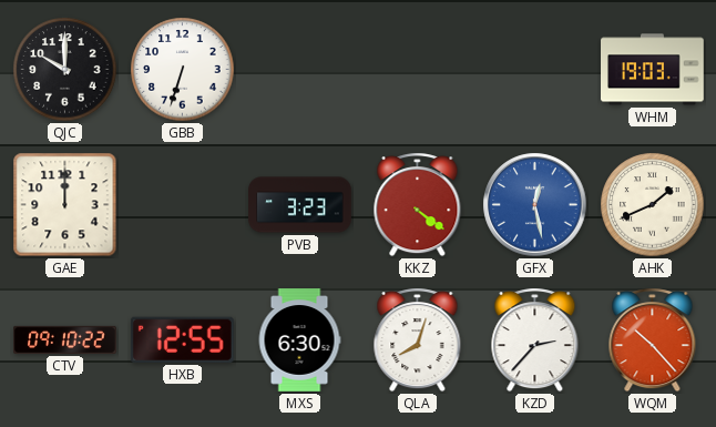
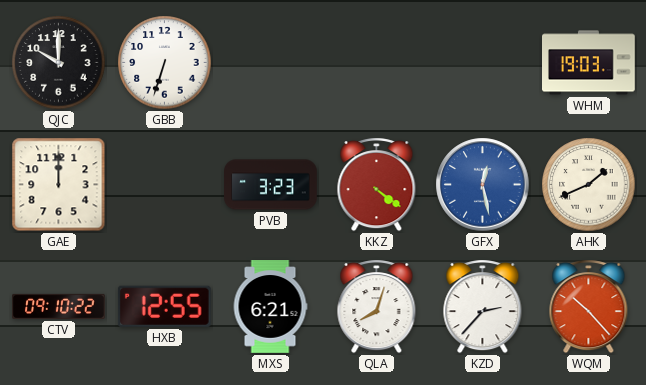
MXS: 6:30 -> 6:21
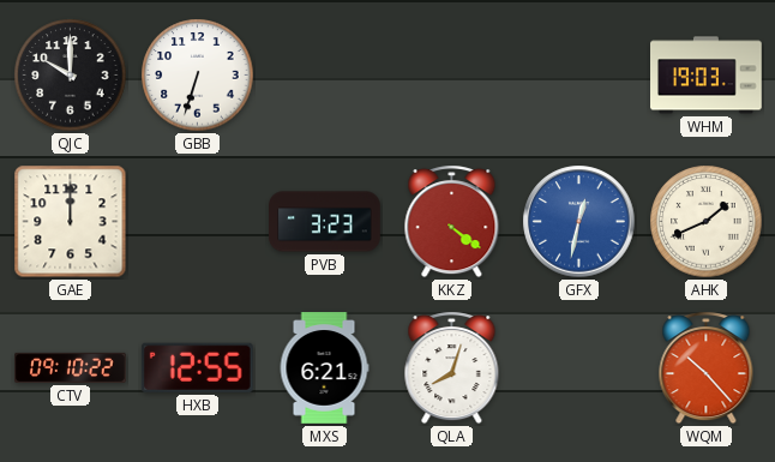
GFX: 12:28 -> 12:32
KZD: 2:37 -> none
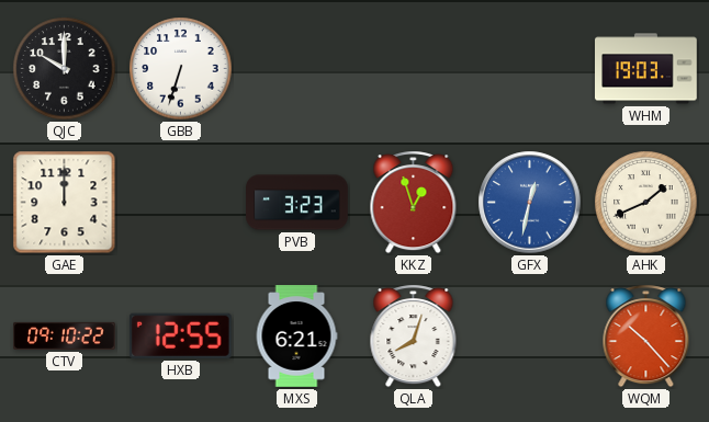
KKZ: 4:21 -> 12:57
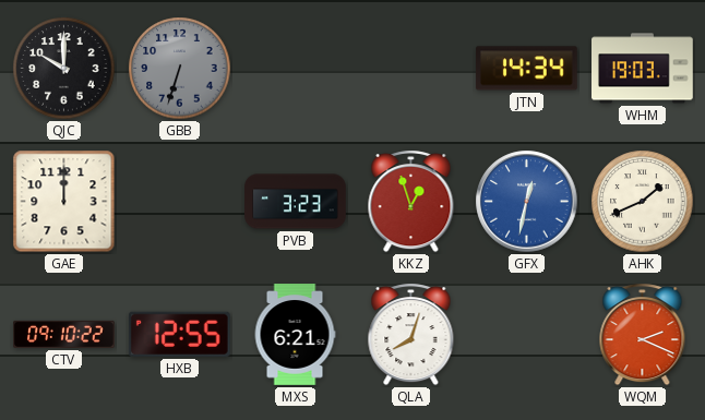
GBB dial: white -> grey
JTN: none -> 14:34
WQM: 10:23 -> 2:19
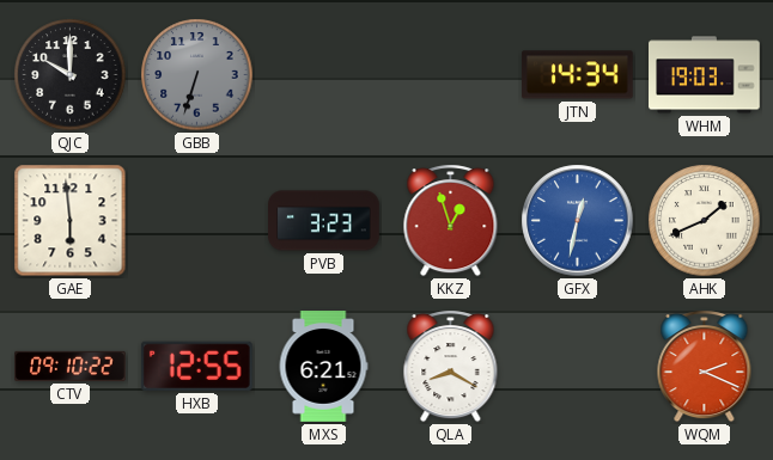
GAE: 12:00 -> 5:59
QLA: 8:03 -> 8:20
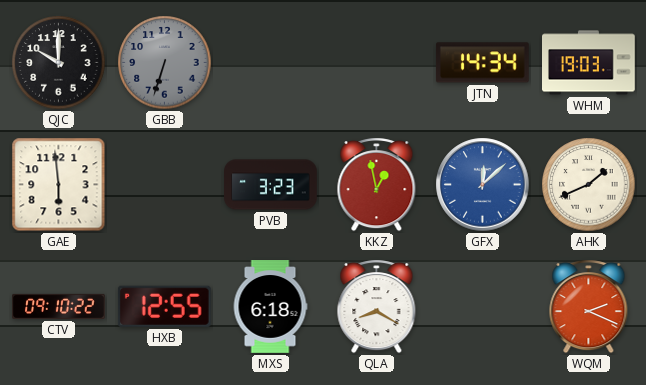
KKZ: 12:57 -> 12:58
GFX: 12:32 -> 12:08
MXS: 6:21 -> 6:18
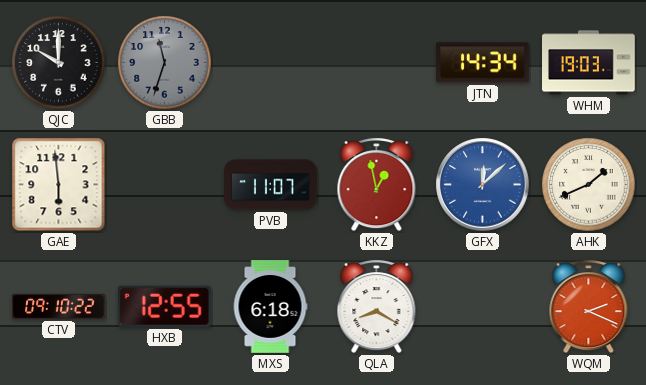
GBB: 6:33 -> 11:33
PVB: 3:23 -> 11:07
